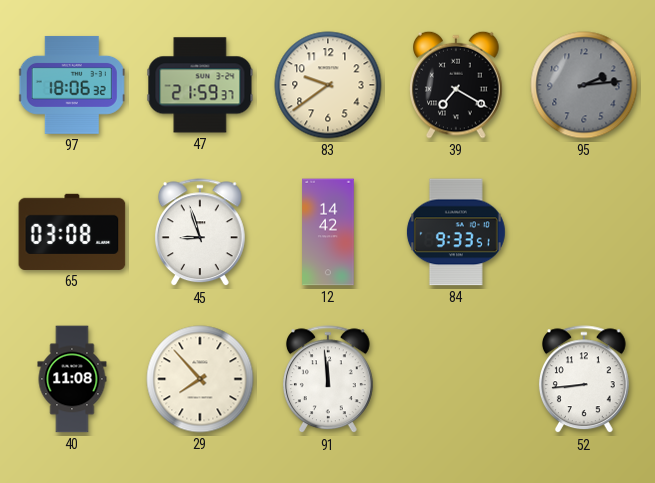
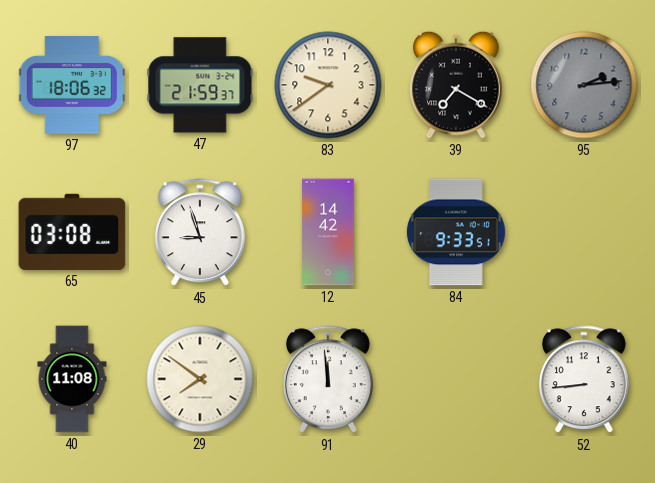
29: 7:53 -> 7:51
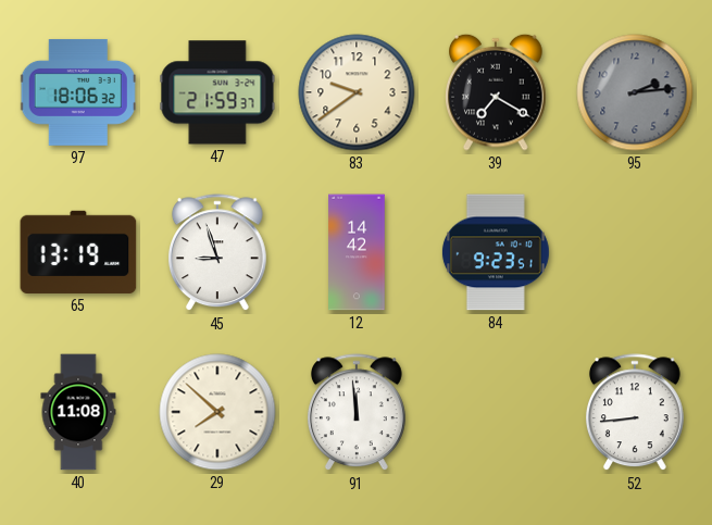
65: 03:08 -> 13:19
84: 9:33 -> 9:23
29: 7:51 -> 7:52
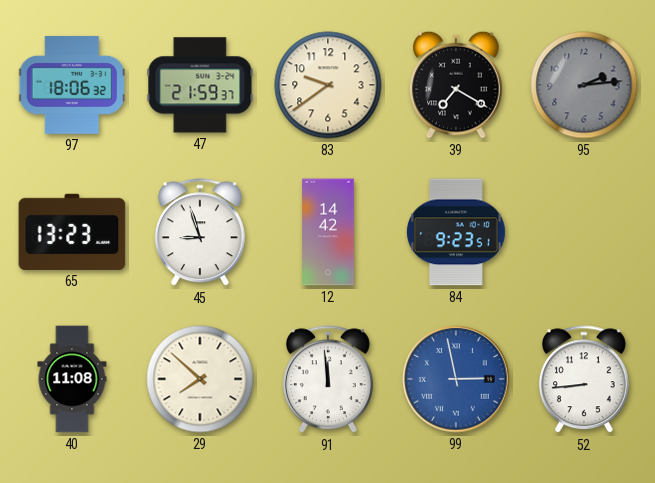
65: 13:19 -> 13:23
99: none -> 2:58
